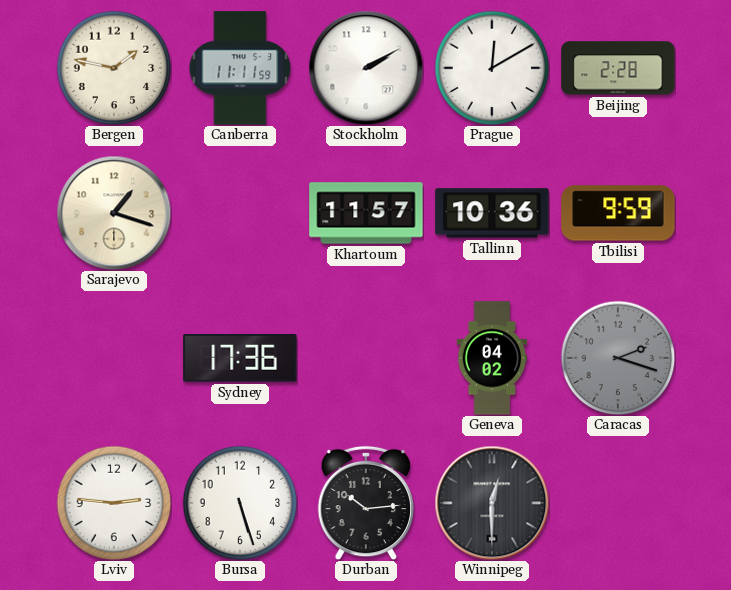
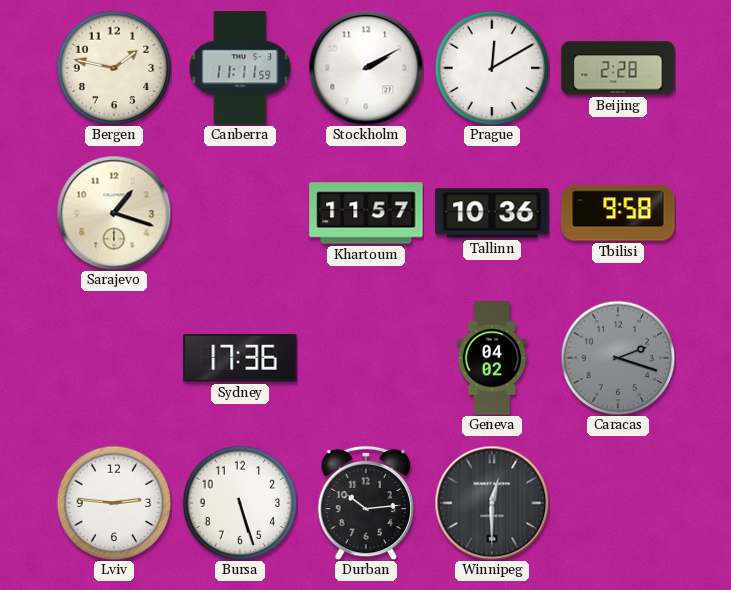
Tbilisi: 9:59 -> 9:58
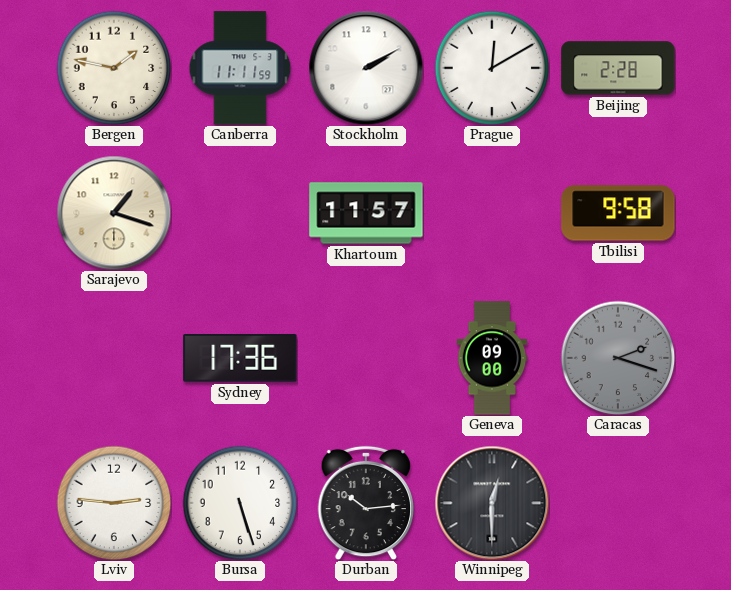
Tallinn: 10:36 -> none
Geneva: 04:02 -> 09:00
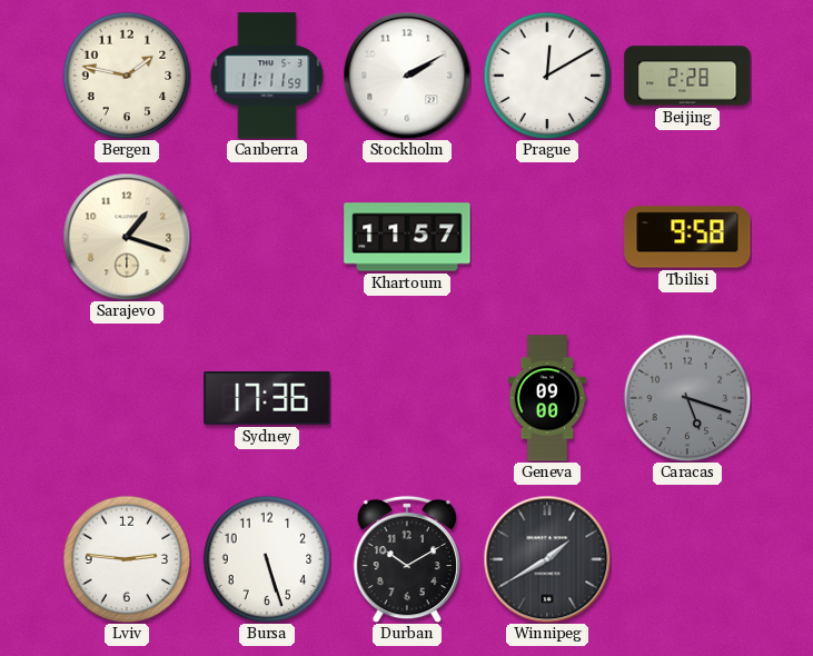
Caracas: 2:18 -> 5:18
Durban: 10:14 -> 10:10
Winnipeg: 12:30 -> 1:40
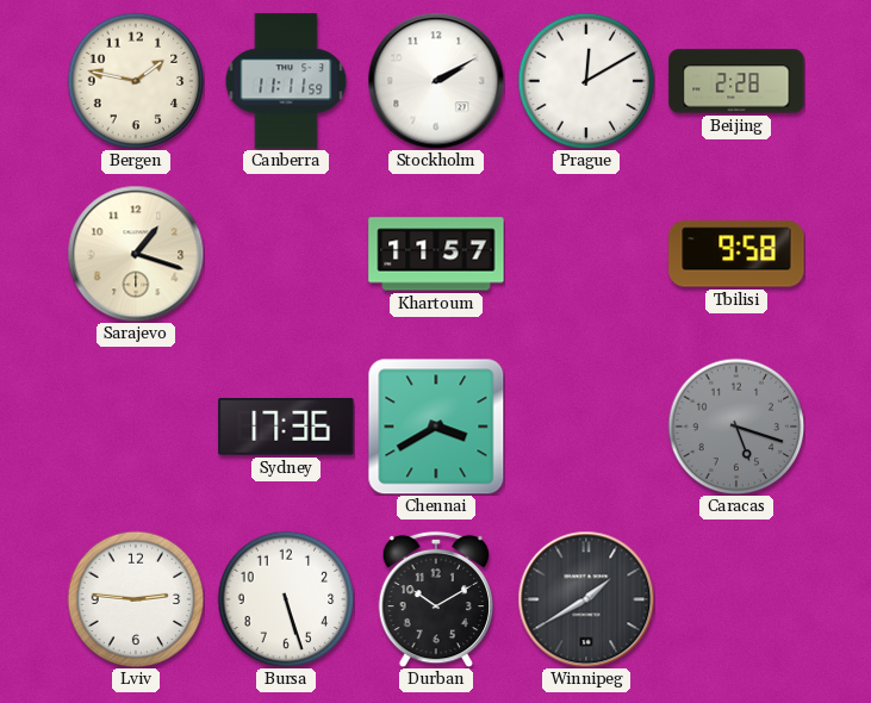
Chennai: none -> 3:40
Geneva: 09:00 -> none
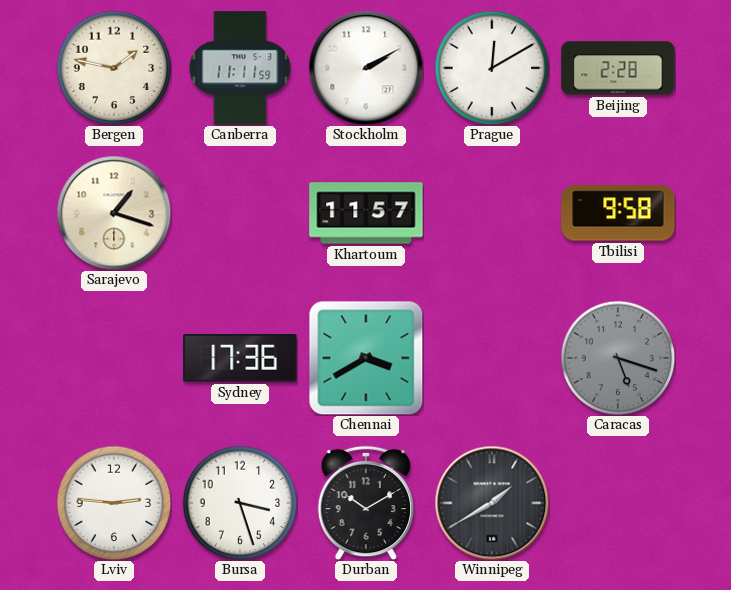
Bursa: 5:27 -> 3:27
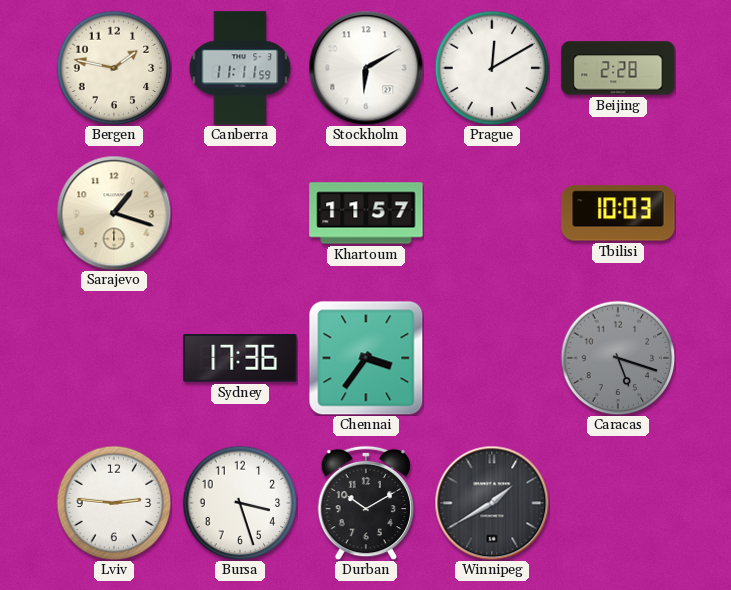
Stockholm: 2:10 -> 6:10
Tbilisi: 9:58 -> 10:03
Chennai: 3:40 -> 3:36
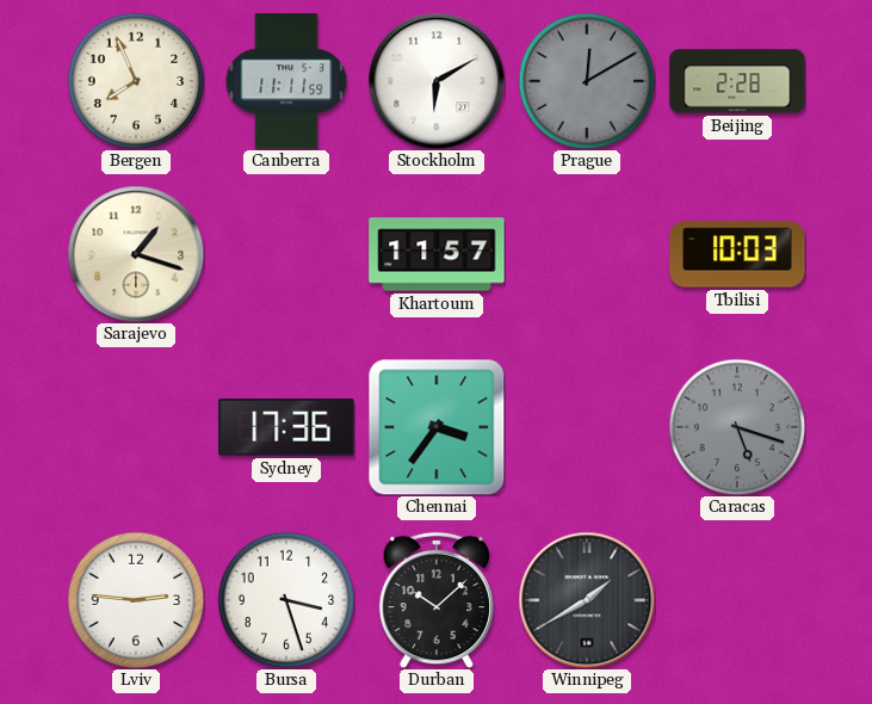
Bergen: 1:47 -> 7:56
Prague dial: white -> grey
Durban: 10:10 -> 10:08
